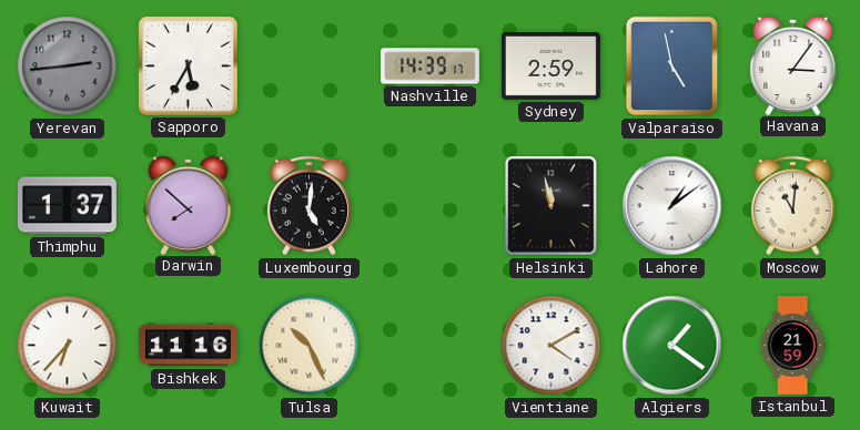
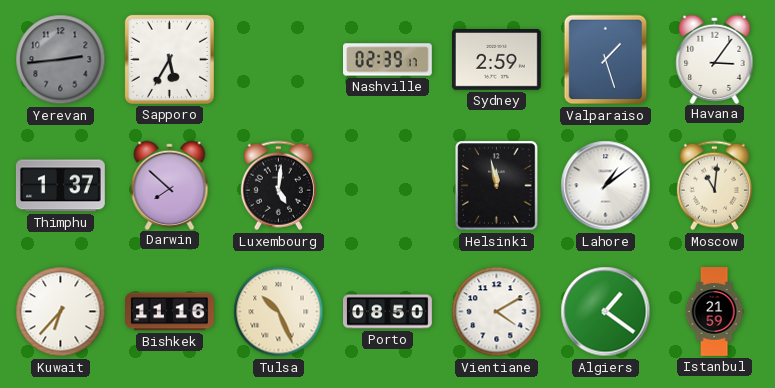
Nashville: 14:39 -> 02:39
Valparaiso: 4:58 -> 1:27
Porto: none -> 08:50
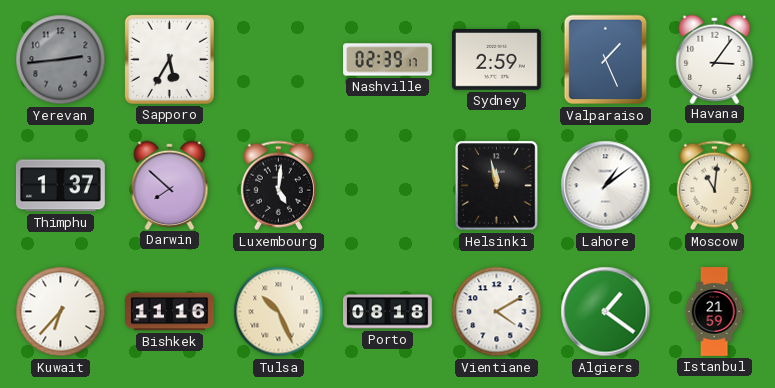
Valparaiso: 1:27 -> 1:26
Porto: 08:50 -> 08:18
